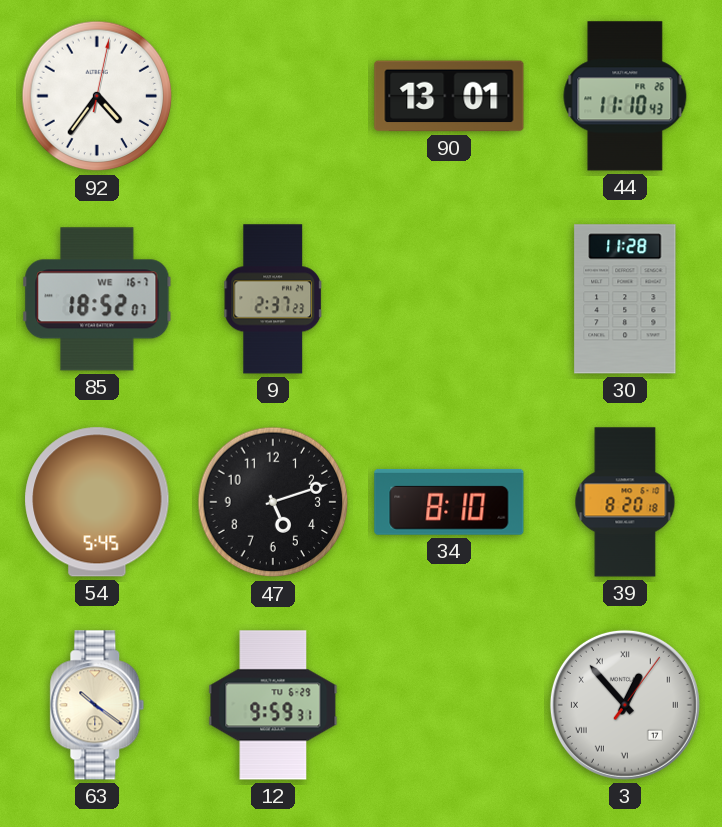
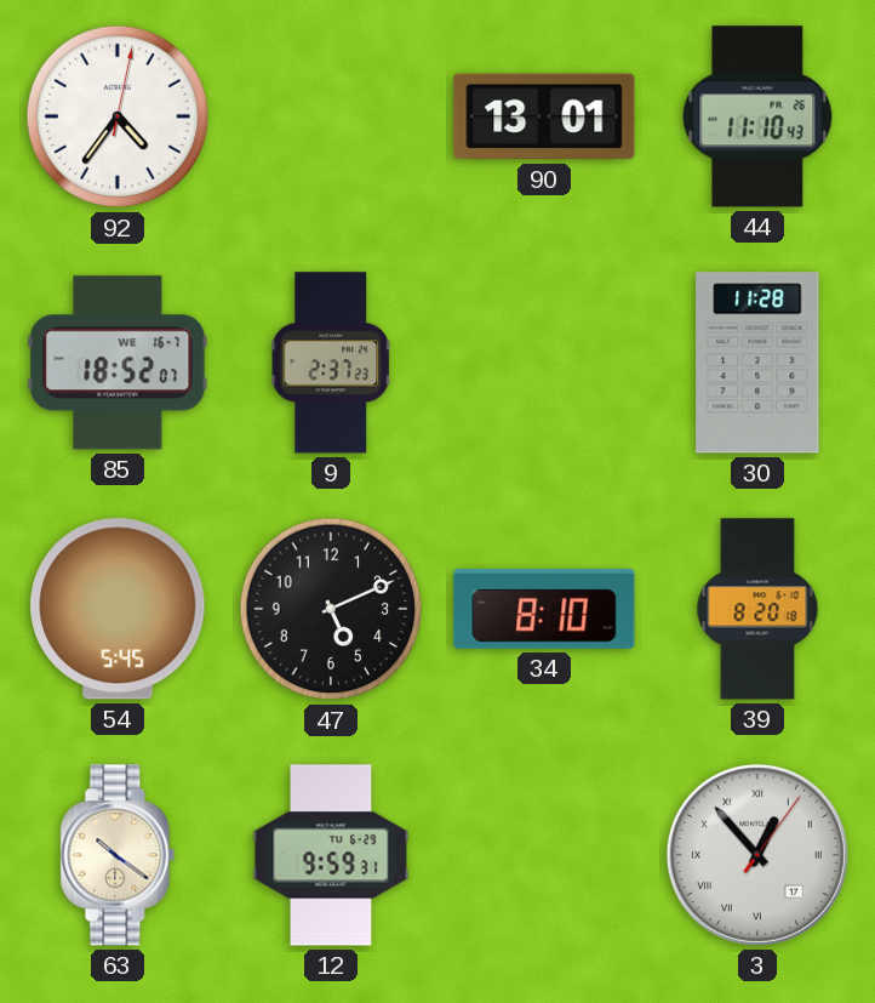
47: 5:12 -> 5:11
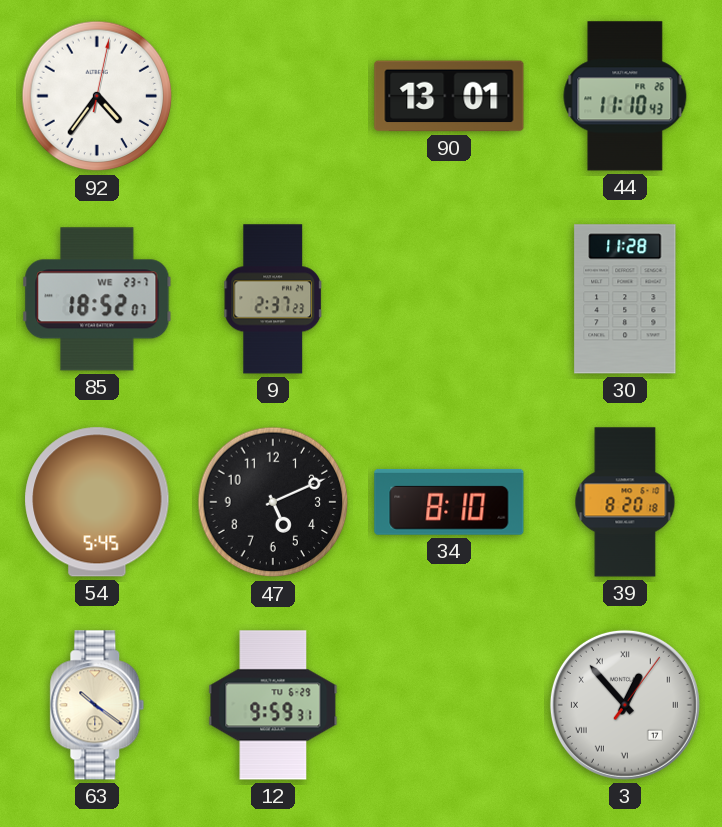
85 date: WE 16-7 -> WE 23-7
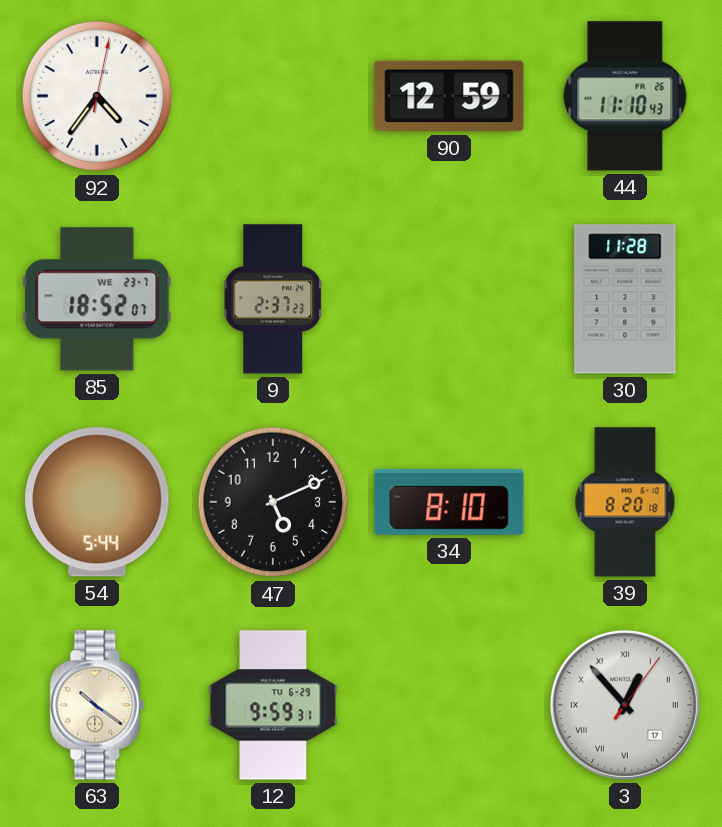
90: 13:01 -> 12:59
54: 5:45 -> 5:44
